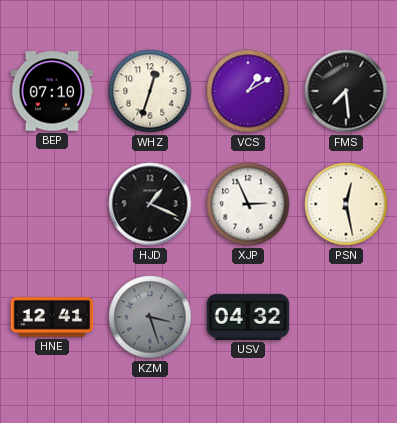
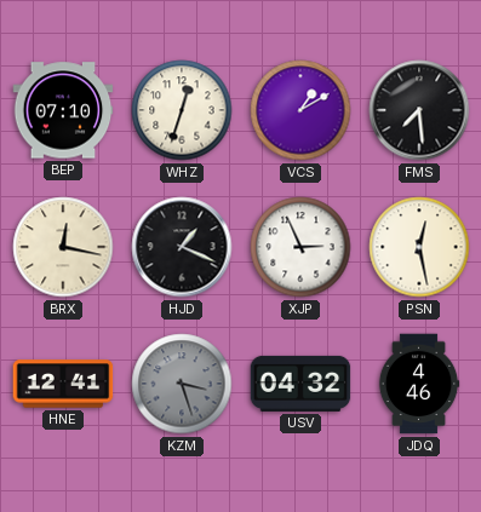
BRX: none -> 12:17
JDQ: none -> 4:46
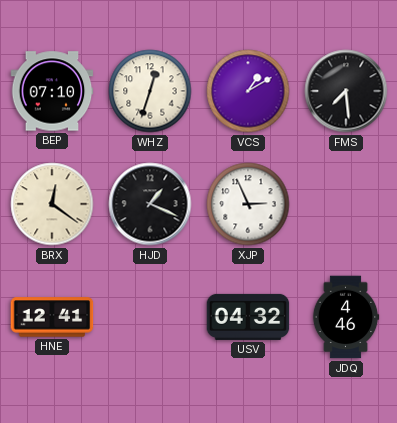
BRX: 12:17 -> 12:21
PSN: 12:28 -> none
KZM: 3:27 -> none
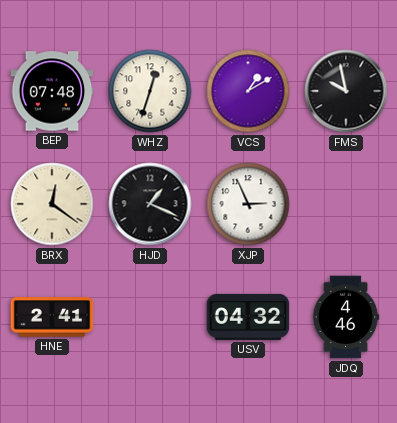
BEP: 07:10 -> 07:48
FMS: 7:29 -> 9:58
HNE: 12:41 -> 2:41
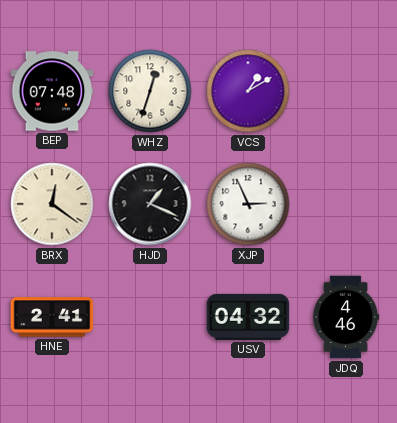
FMS: 9:58 -> none
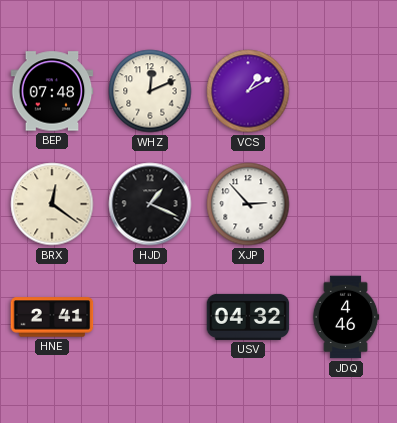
WHZ: 12:33 -> 12:11
XJP: 2:56 -> 2:53
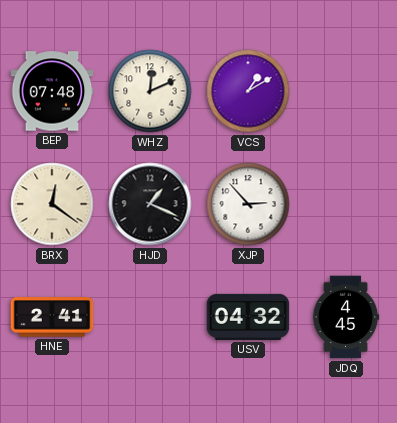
JDQ: 4:46 -> 4:45
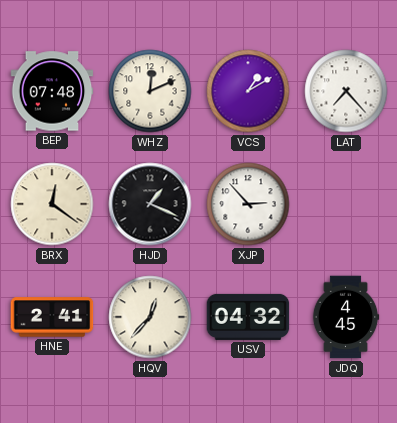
LAT: none -> 7:23
HQV: none -> 12:37
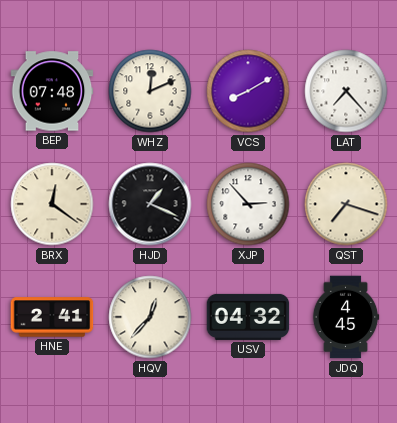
VCS: 1:10 -> 8:10
QST: none -> 7:18
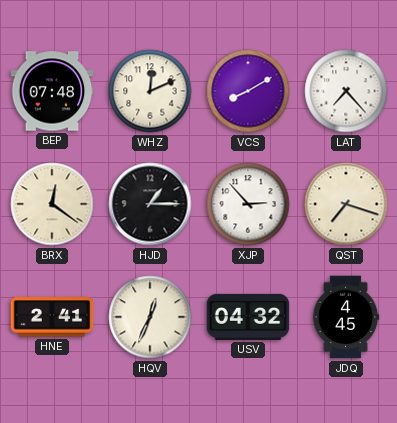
HJD: 1:19 -> 1:15
HQV: 12:37 -> 12:34
